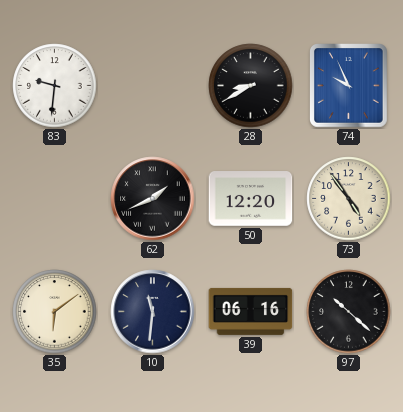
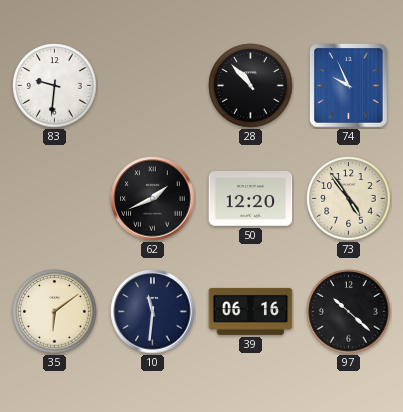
28: 8:40 -> 10:53
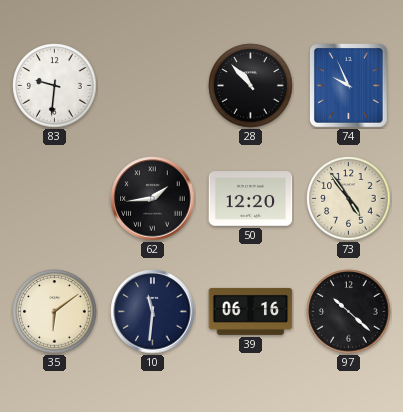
62: 1:41 -> 1:44
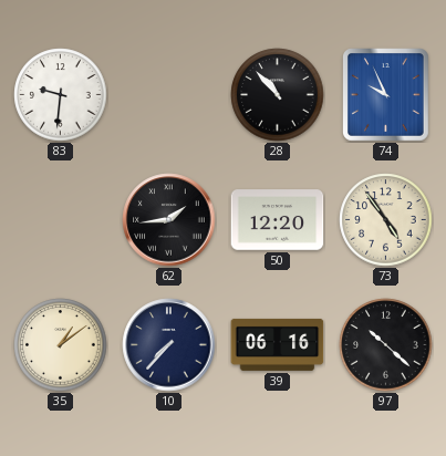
35: 6:09 -> 1:09
10: 11:31 -> 7:37
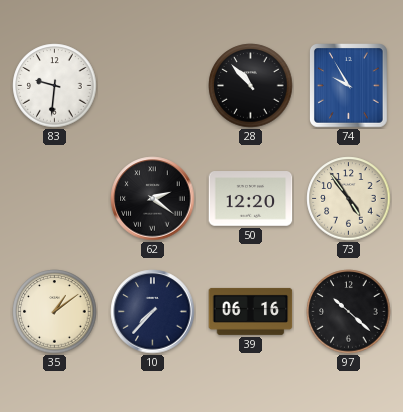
74: 9:56 -> 9:55
62: 1:44 -> 2:21
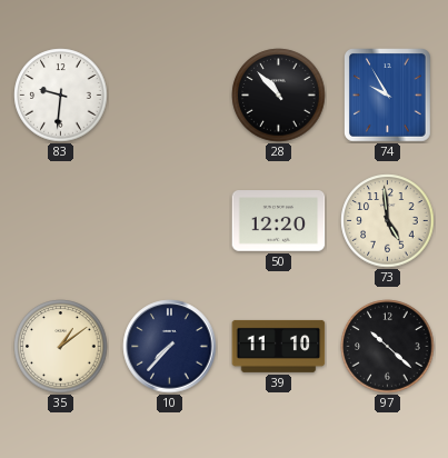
62: 2:21 -> none
73: 4:54 -> 4:59
39: 06:16 -> 11:10
